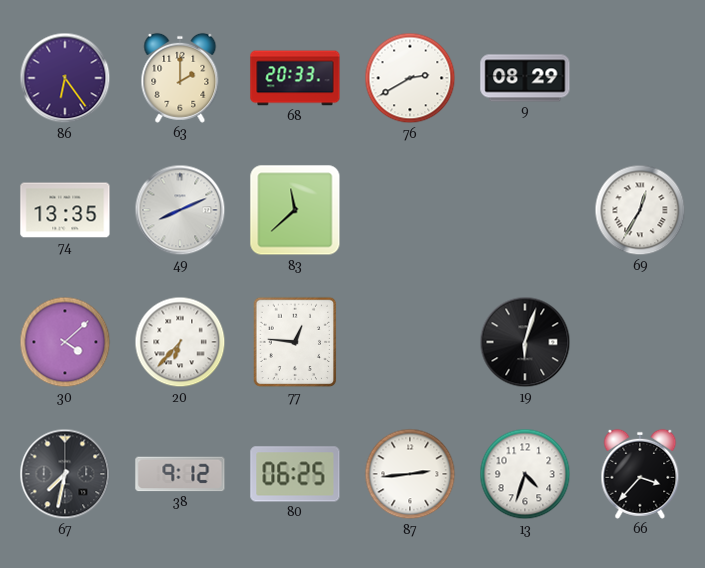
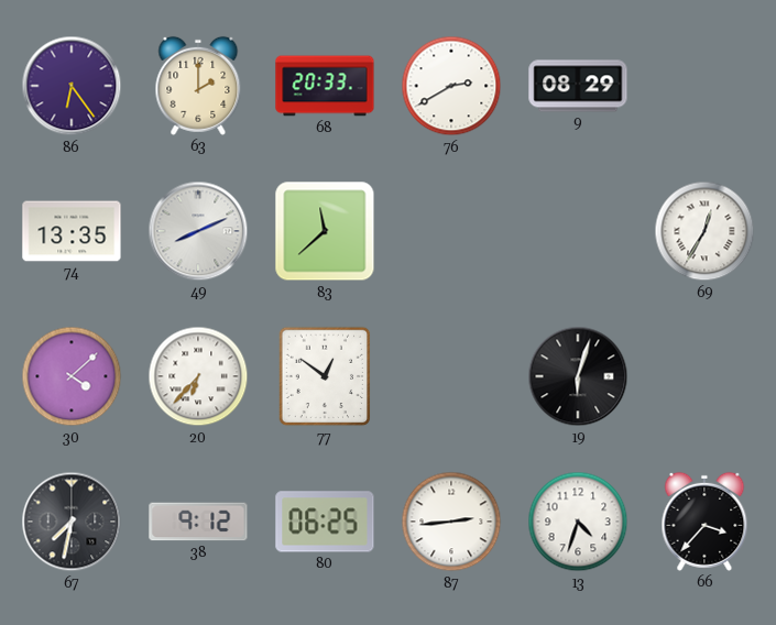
77: 12:46 -> 12:51
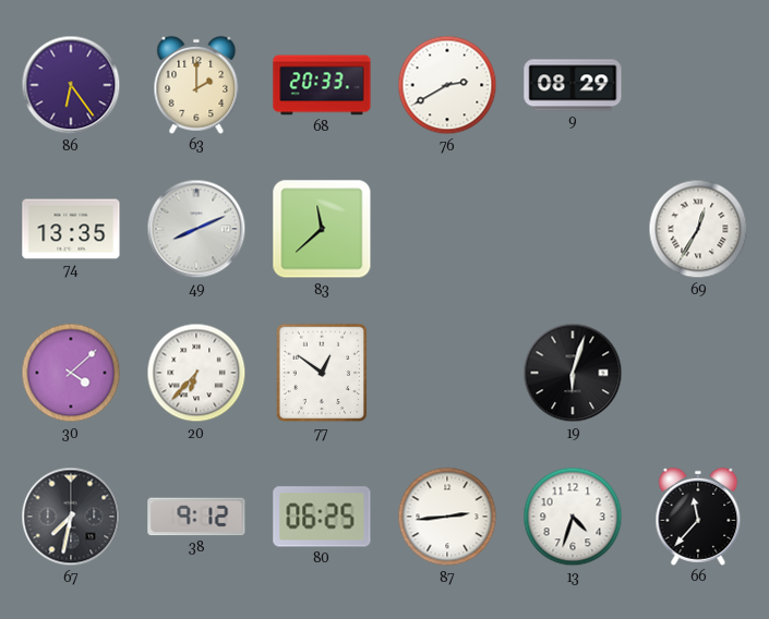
66: 3:37 -> 11:37
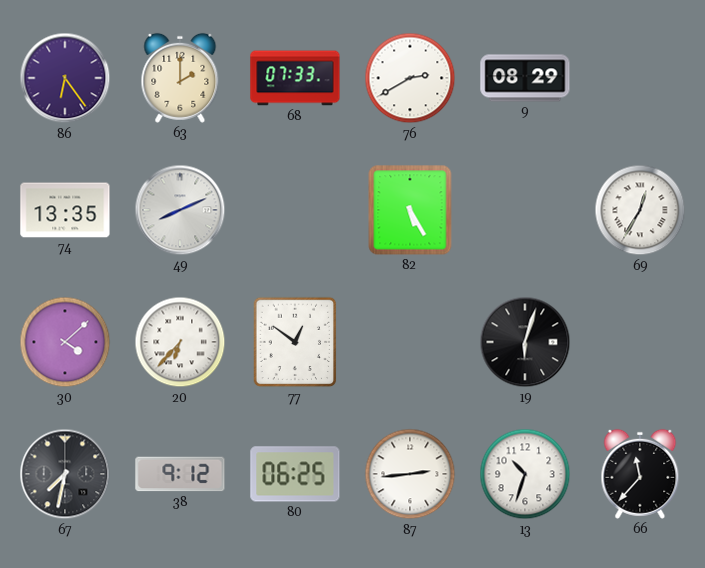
68: 20:33 -> 07:33
83: 11:38 -> none
82: none -> 5:25
13: 4:33 -> 10:33
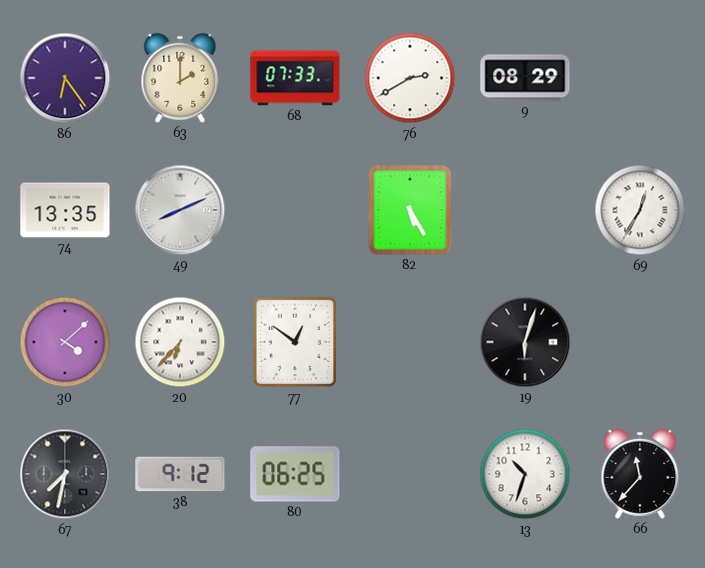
87: 2:44 -> none
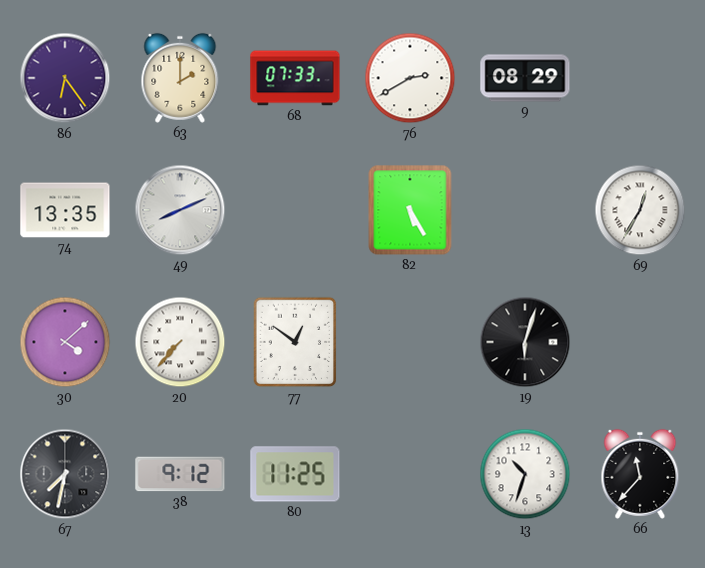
20: 6:37 -> 7:37
80: 06:25 -> 11:25
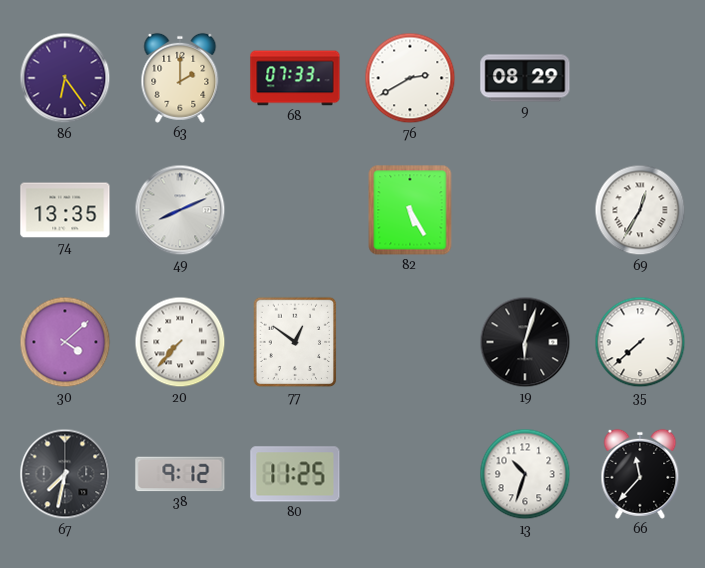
35: none -> 7:38
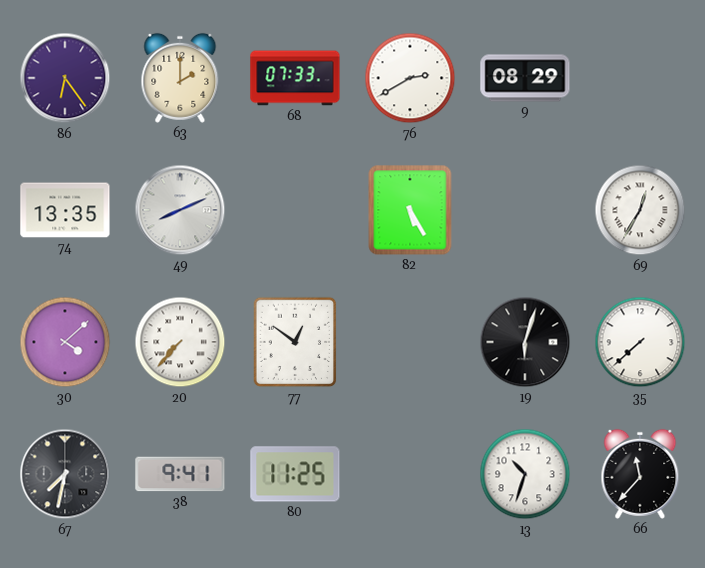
38: 9:12 -> 9:41
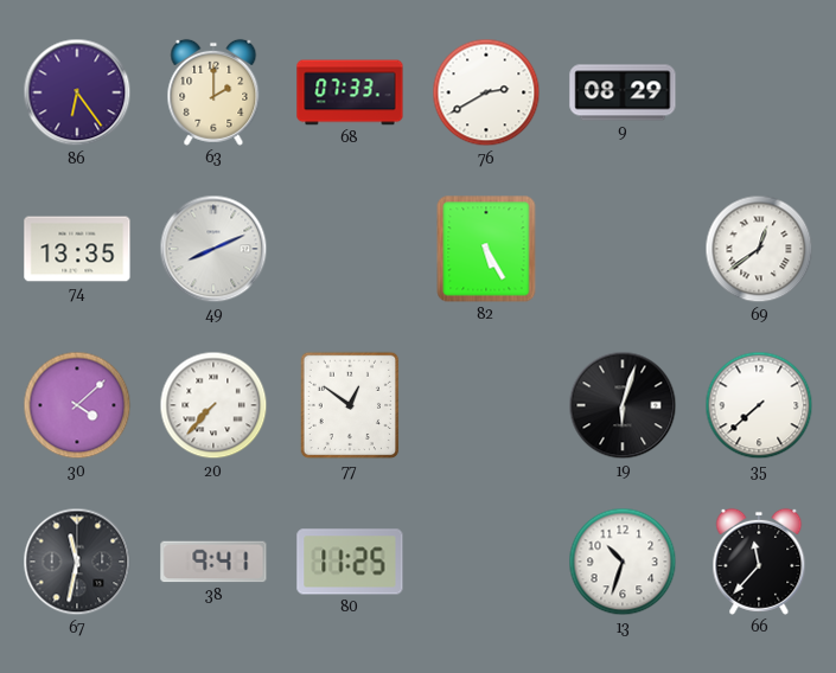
69: 12:35 -> 12:39
67: 7:32 -> 11:32
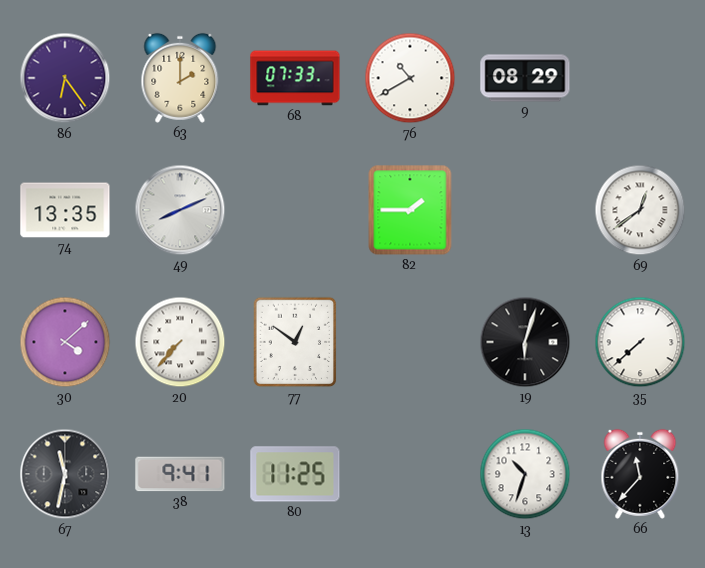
76: 2:40 -> 10:40
82: 5:25 -> 1:45
